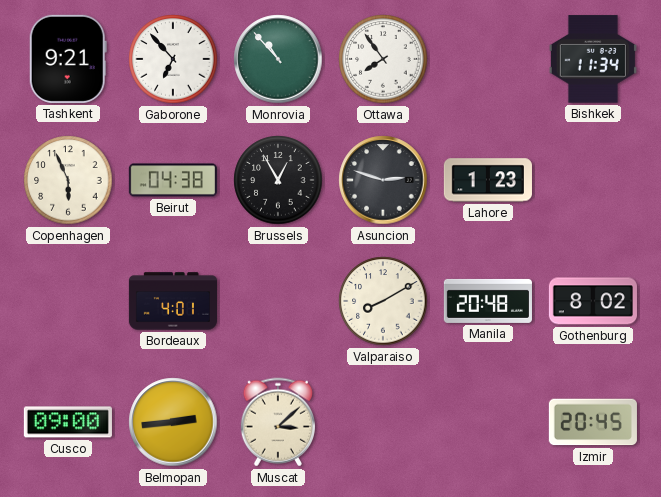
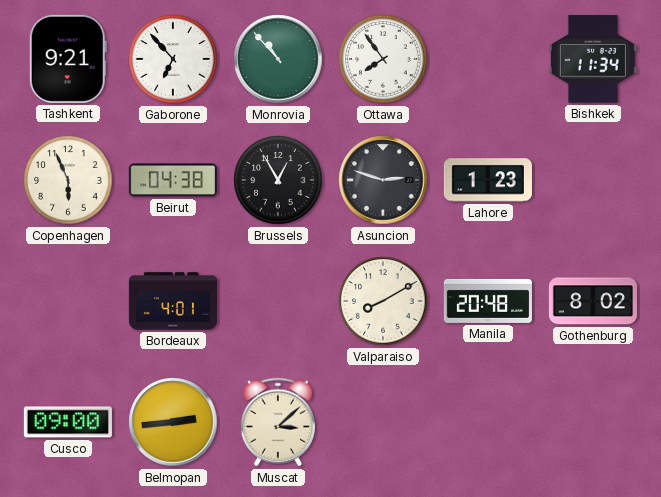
Izmir: 20:45 -> none
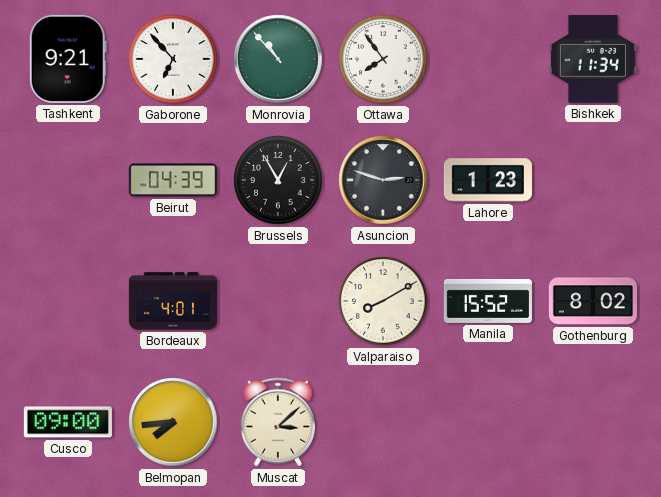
Copenhagen: 5:56 -> none
Beirut: 04:38 -> 04:39
Manila: 20:48 -> 15:52
Belmopan: 2:44 -> 7:44
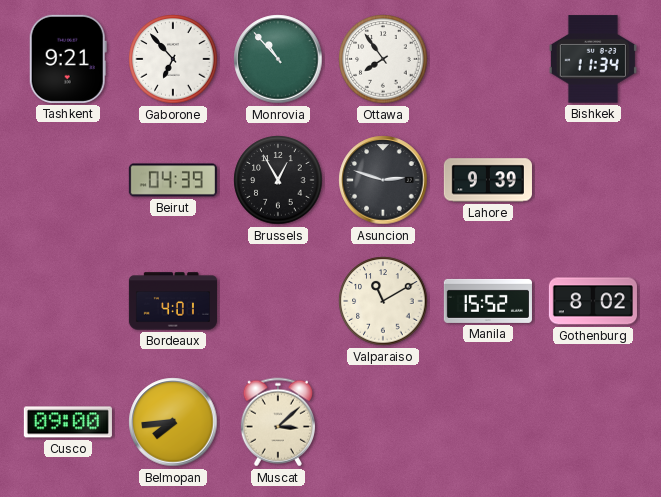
Lahore: 1:23 -> 9:39
Valparaiso: 8:10 -> 11:10
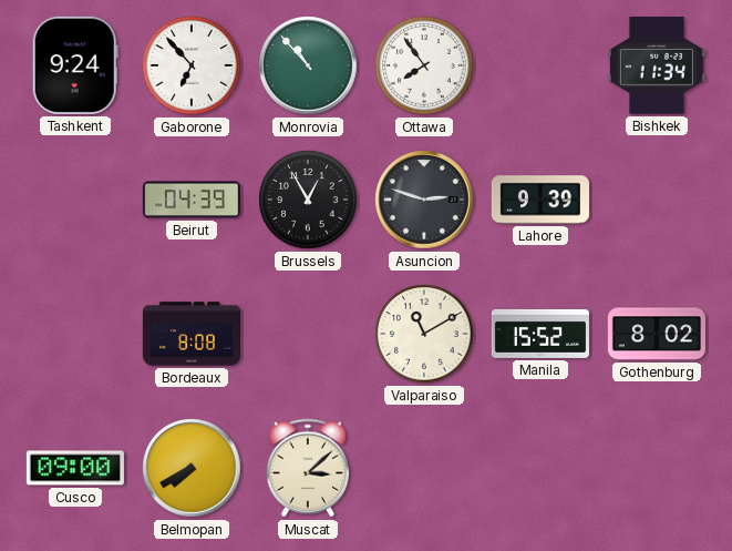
Tashkent: 9:21 -> 9:24
Bordeaux: 4:01 -> 8:08
Belmopan: 7:44 -> 7:40
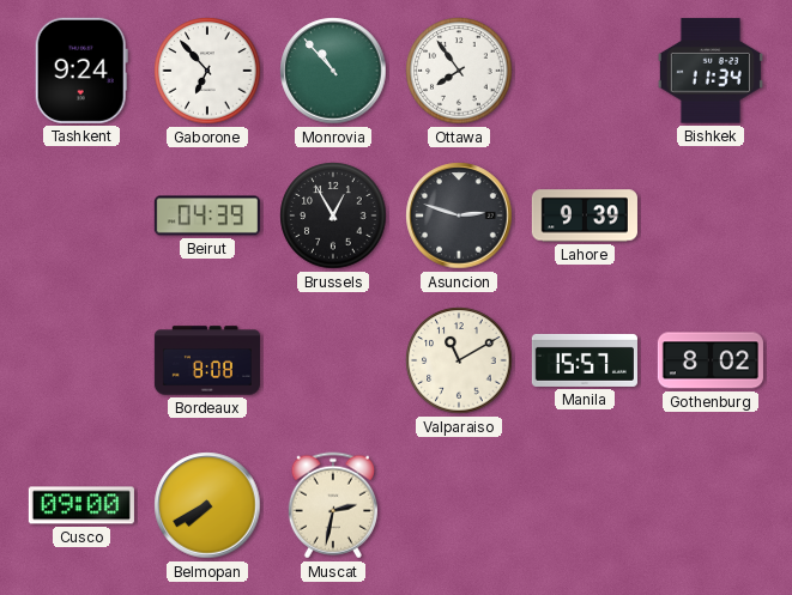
Manila: 15:52 -> 15:57
Muscat: 3:08 -> 2:32
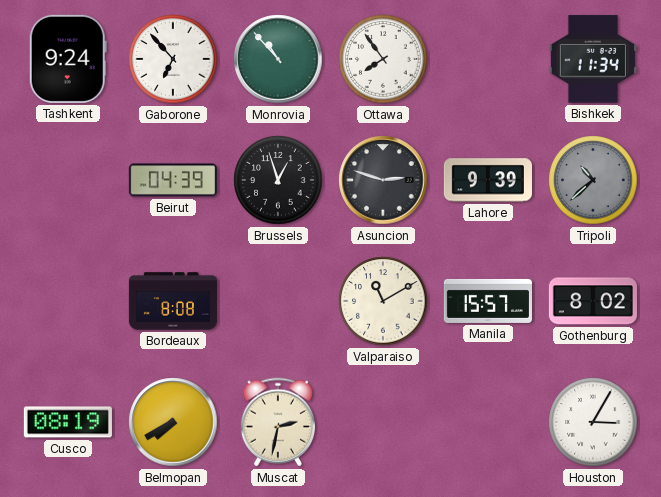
Brussels: 12:55 -> 12:57
Tripoli: none -> 10:38
Cusco: 09:00 -> 08:19
Houston: none -> 3:05
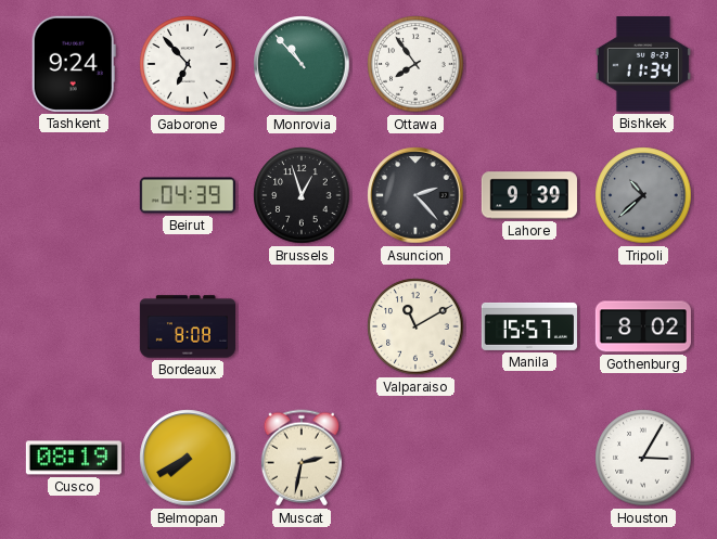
Asuncion: 2:48 -> 2:23
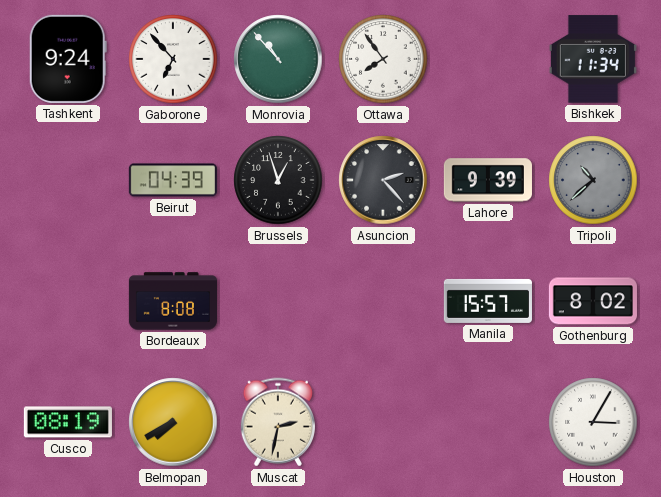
Valparaiso: 11:10 -> none
